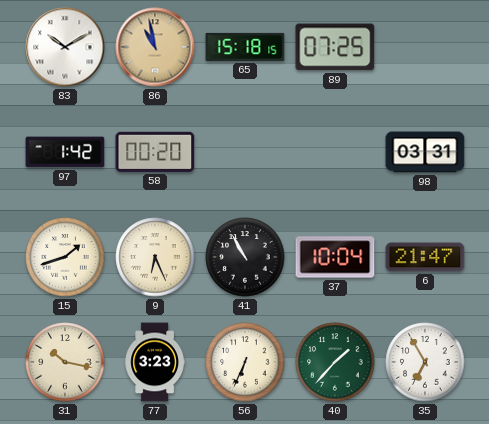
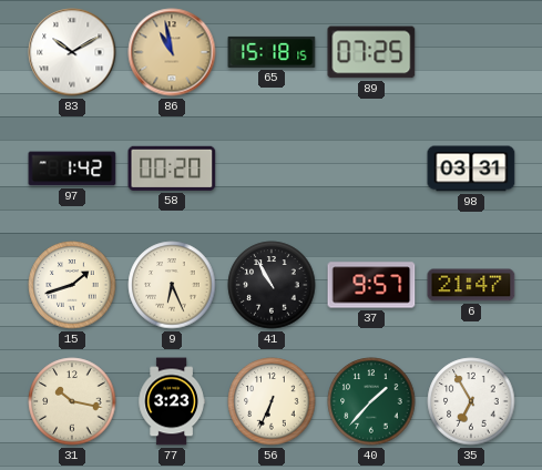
37: 10:04 -> 9:57
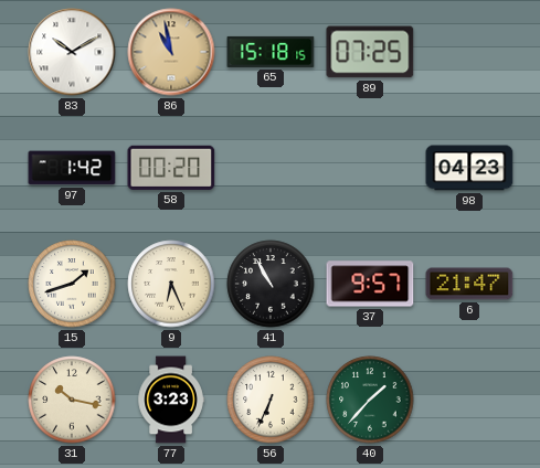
98: 03:31 -> 04:23
35: 6:55 -> none
